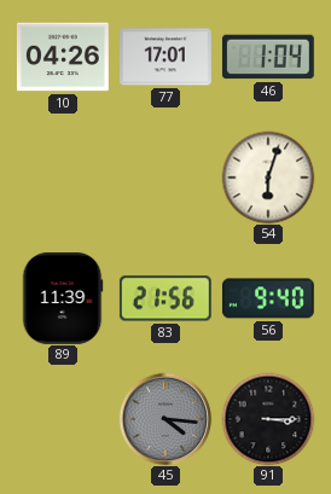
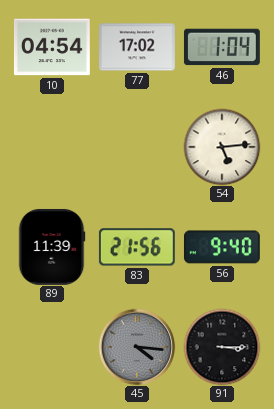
10: 04:26 -> 04:54
77: 17:01 -> 17:02
54: 6:03 -> 5:14
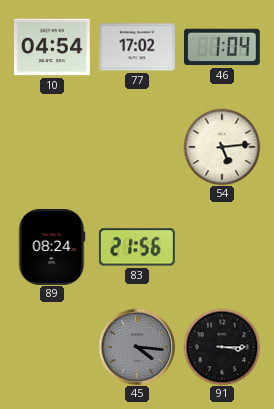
89: 11:39 -> 08:24
56: 9:40 -> none
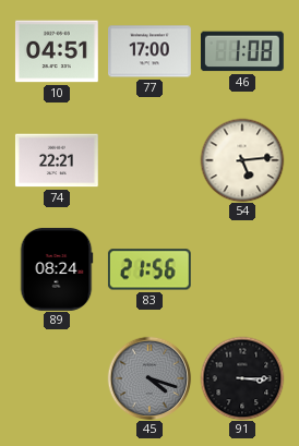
10: 04:54 -> 04:51
77: 17:02 -> 17:00
46: 1:04 -> 1:08
74: none -> 22:21
45: 4:16 -> 4:18
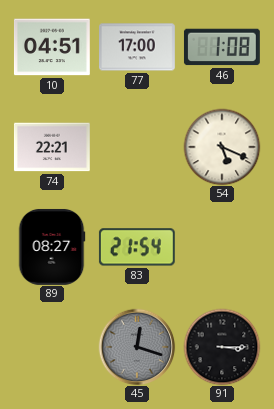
54: 5:14 -> 5:19
89: 08:24 -> 08:27
83: 21:56 -> 21:54
45: 4:18 -> 12:18
